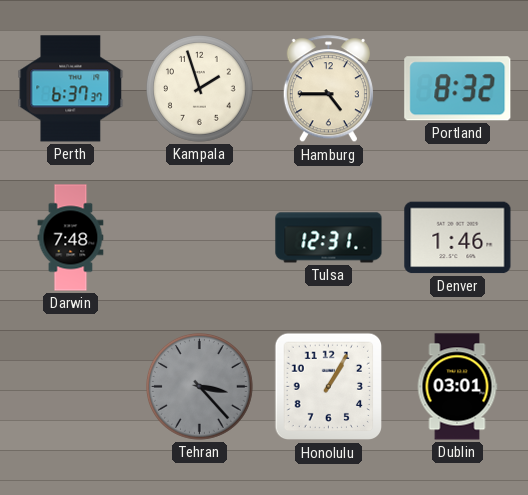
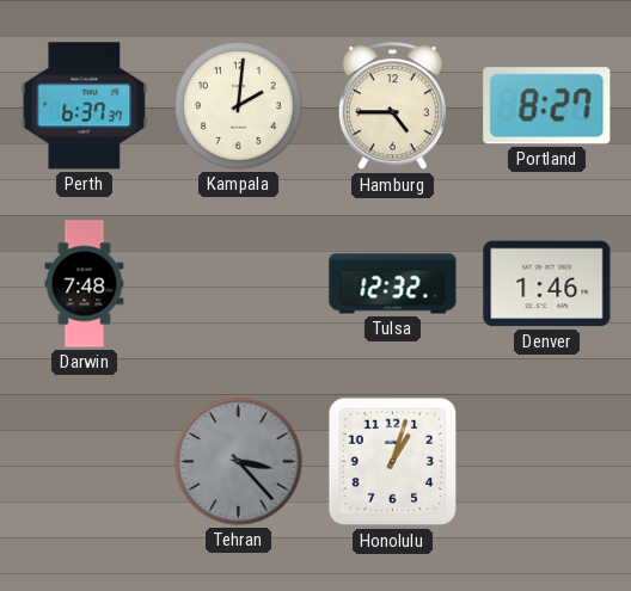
Kampala: 1:57 -> 2:01
Portland: 8:32 -> 8:27
Tulsa: 12:31 -> 12:32
Honolulu: 1:05 -> 1:03
Dublin: 03:01 -> none
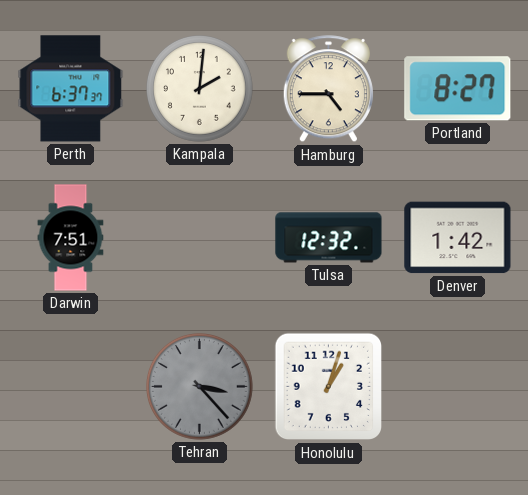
Darwin: 7:48 -> 7:51
Denver: 1:46 -> 1:42
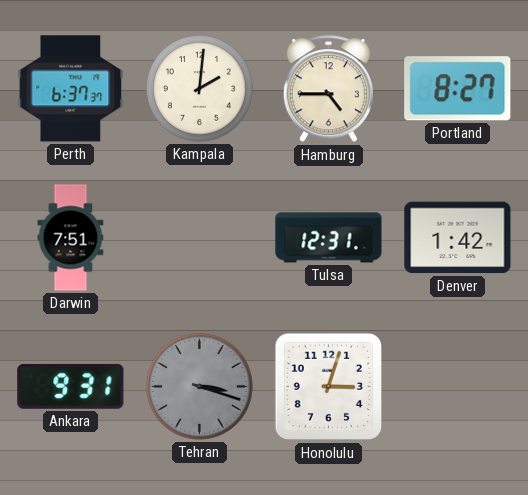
Tulsa: 12:32 -> 12:31
Ankara: none -> 9:31
Tehran: 3:23 -> 3:18
Honolulu: 1:03 -> 3:03
